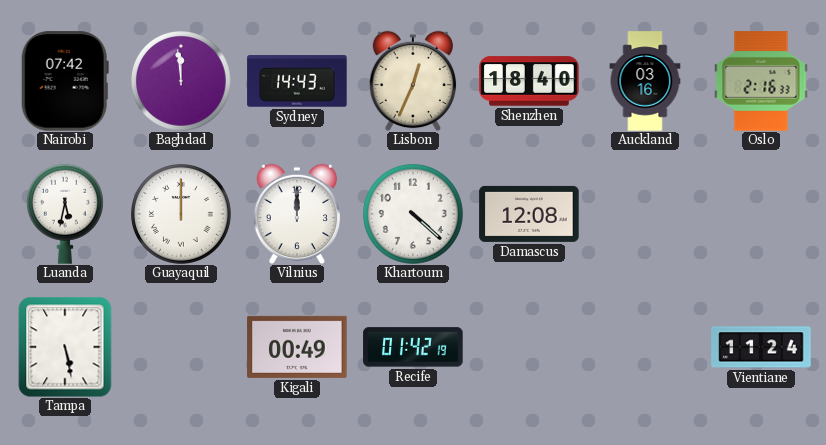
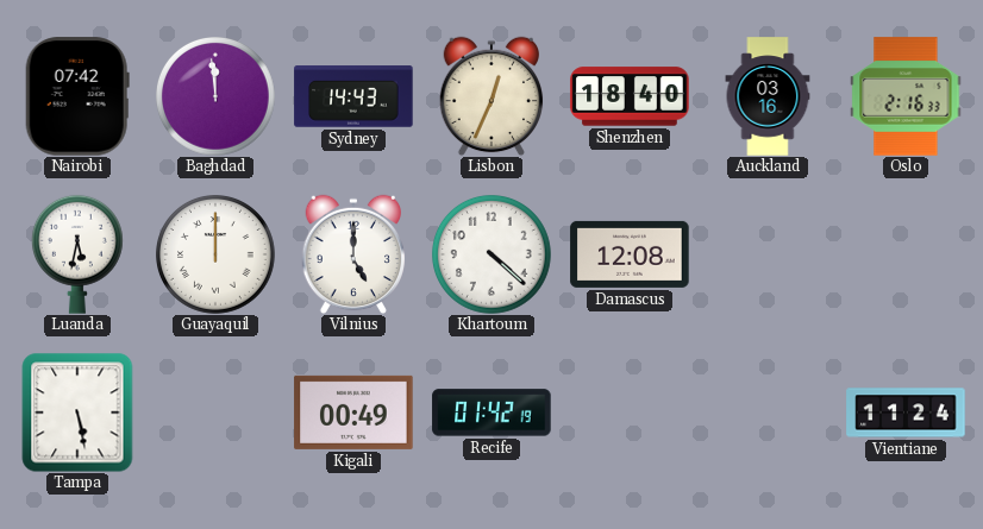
Vilnius: 12:00 -> 5:00
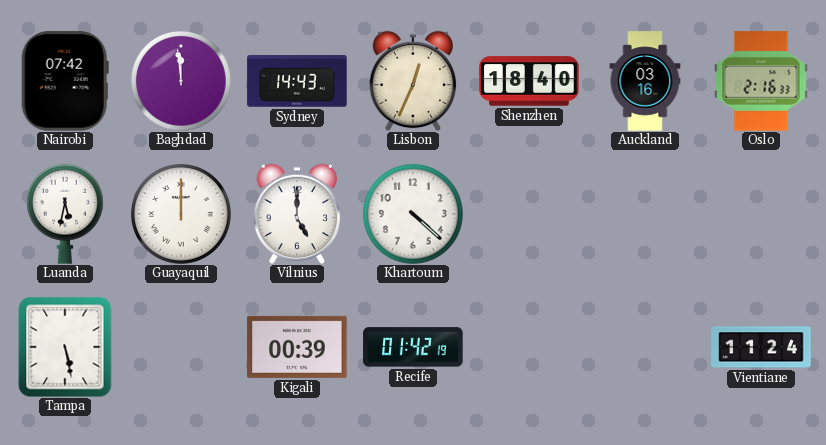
Damascus: 12:08 -> none
Kigali: 00:49 -> 00:39
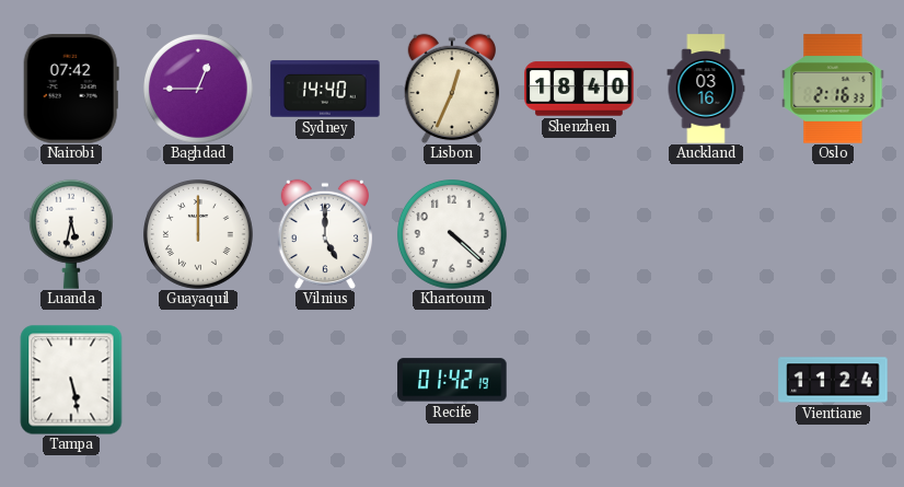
Baghdad: 11:59 -> 12:45
Sydney: 14:43 -> 14:40
Kigali: 00:39 -> none
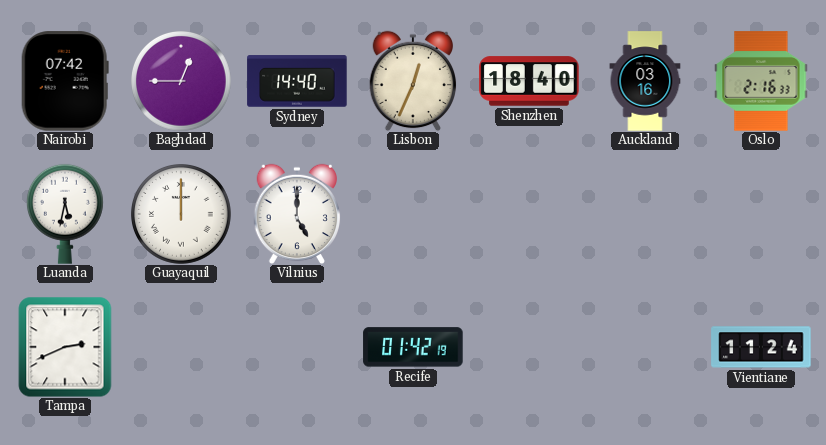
Khartoum: 4:22 -> none
Tampa: 5:28 -> 2:41
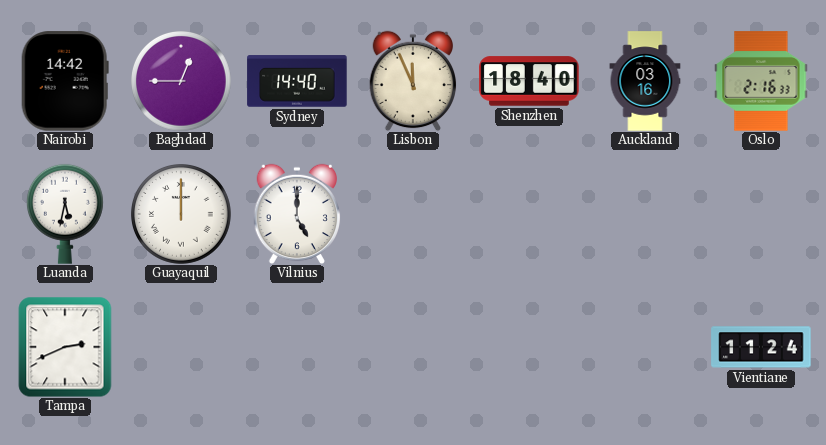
Nairobi: 07:42 -> 14:42
Lisbon: 12:34 -> 11:56
Recife: 01:42 -> none
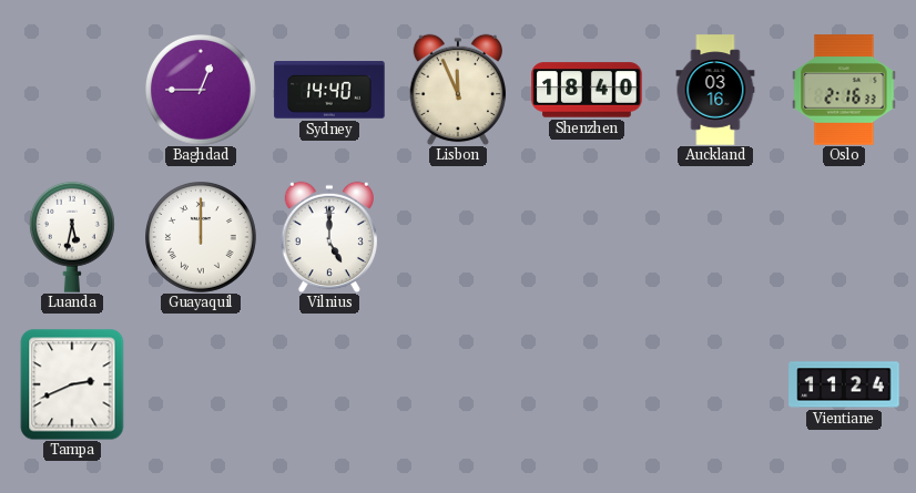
Nairobi: 14:42 -> none
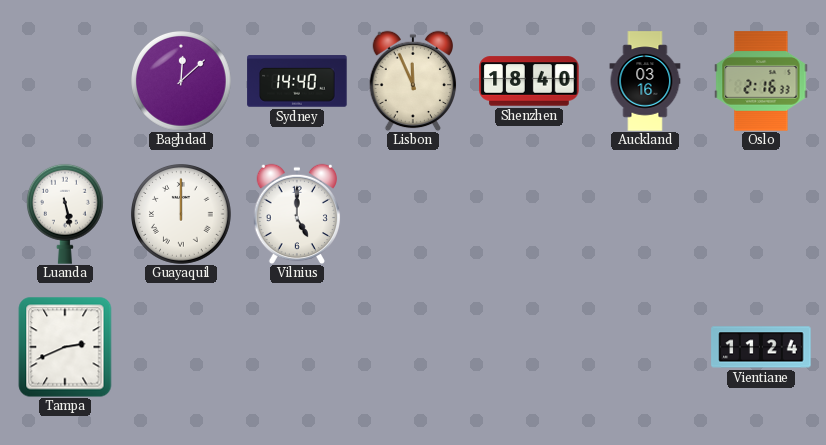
Baghdad: 12:45 -> 12:08
Luanda: 5:32 -> 5:28
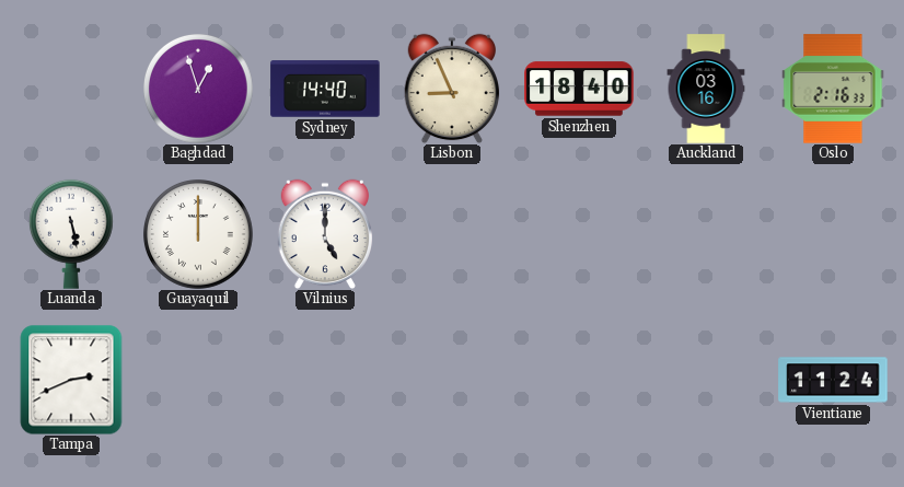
Baghdad: 12:08 -> 12:57
Lisbon: 11:56 -> 8:56
